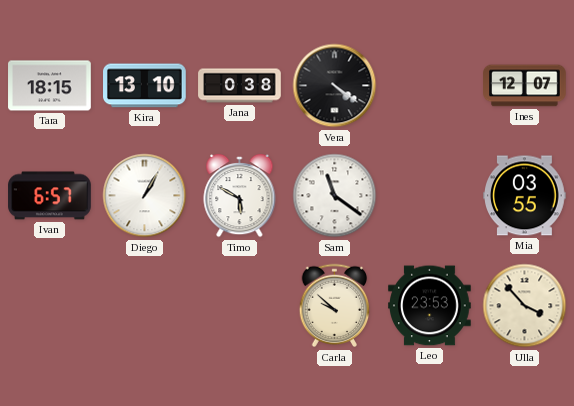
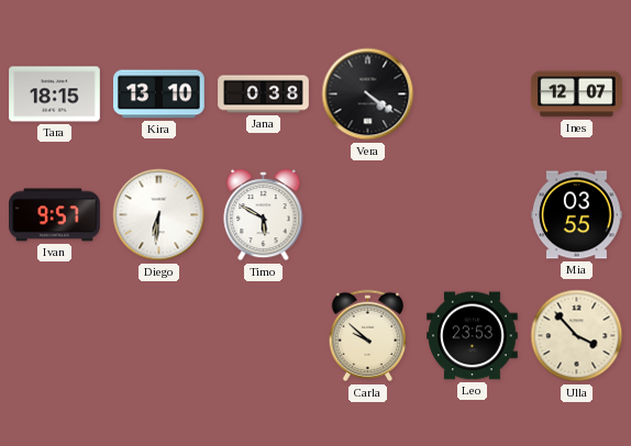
Ivan: 6:57 -> 9:57
Diego: 1:05 -> 6:31
Sam: 11:21 -> none
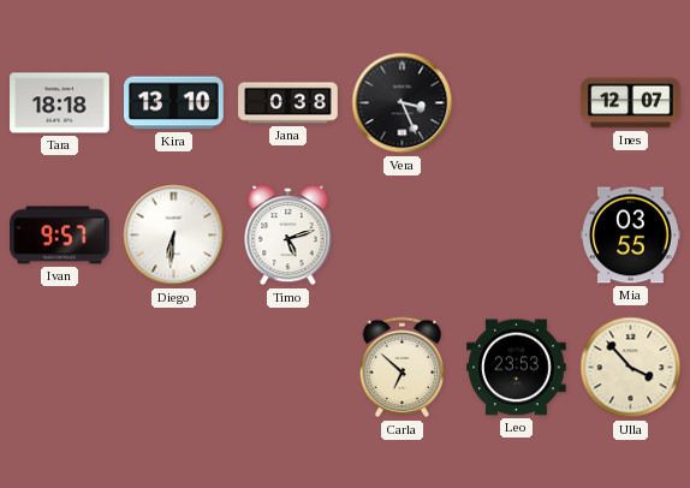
Tara: 18:15 -> 18:18
Vera: 4:21 -> 3:26
Timo: 5:50 -> 5:12
Carla: 9:52 -> 6:52
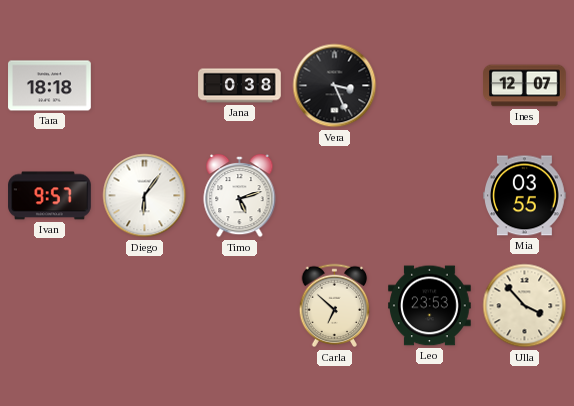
Kira: 13:10 -> none
Diego: 6:31 -> 6:06
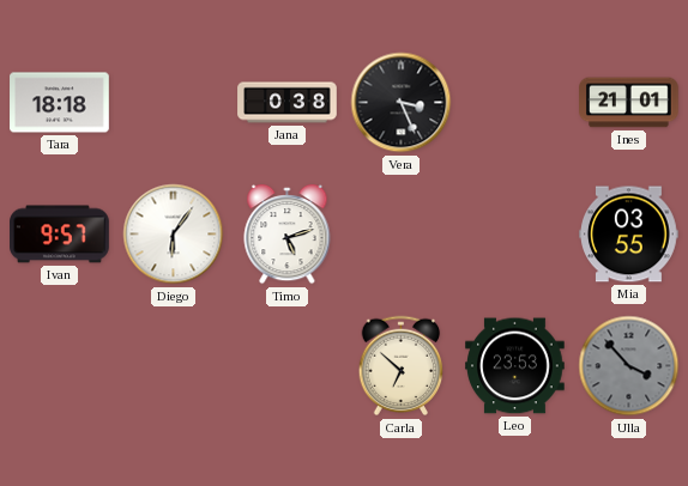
Ines: 12:07 -> 21:01
Ulla dial: cream -> grey
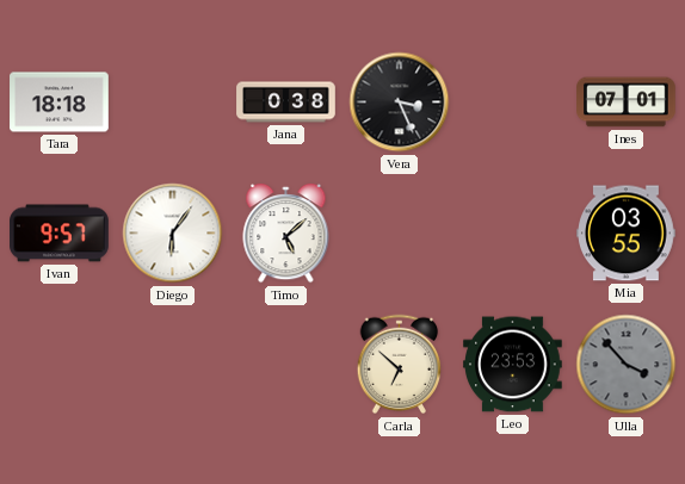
Ines: 21:01 -> 07:01
Timo: 5:12 -> 5:08
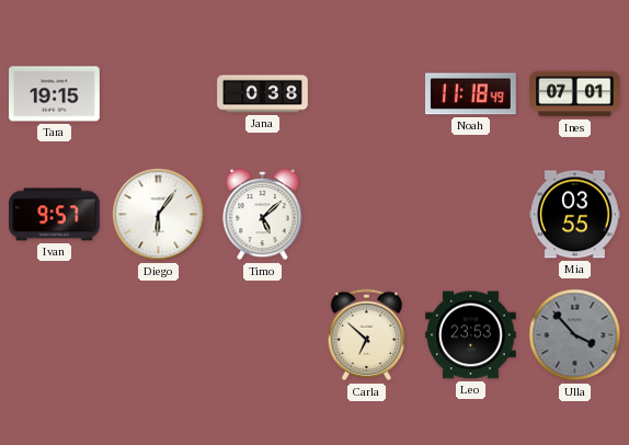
Tara: 18:18 -> 19:15
Vera: 3:26 -> none
Noah: none -> 11:18
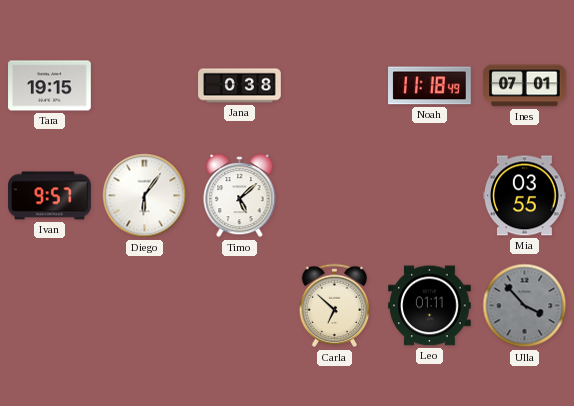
Leo: 23:53 -> 01:11
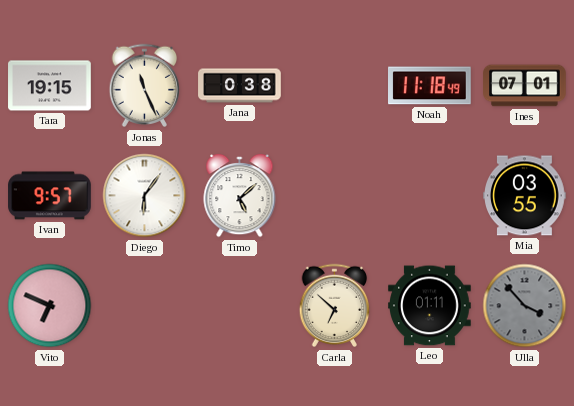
Jonas: none -> 11:26
Vito: none -> 6:49
